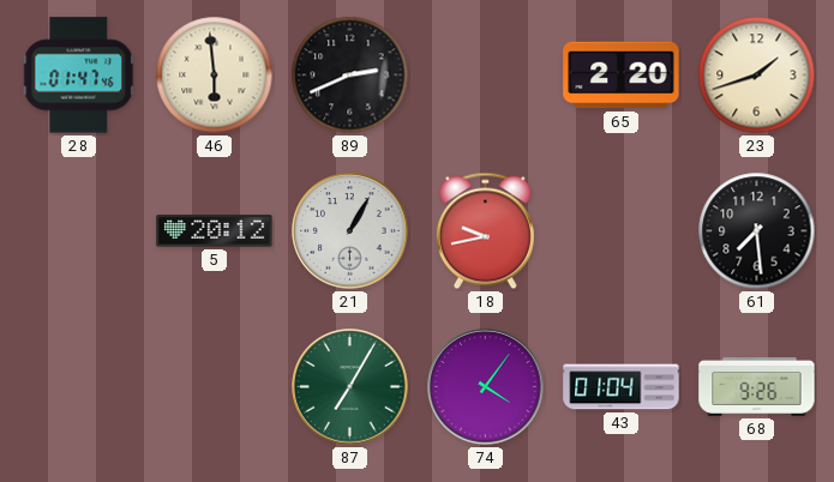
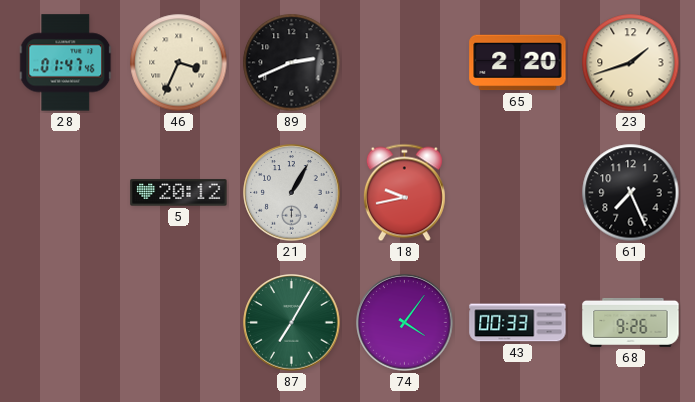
46: 5:59 -> 3:34
61: 7:29 -> 7:26
43: 01:04 -> 00:33
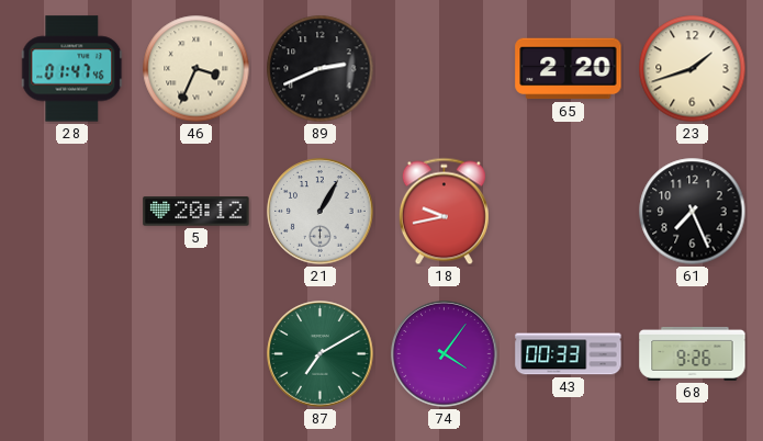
87: 7:05 -> 7:10
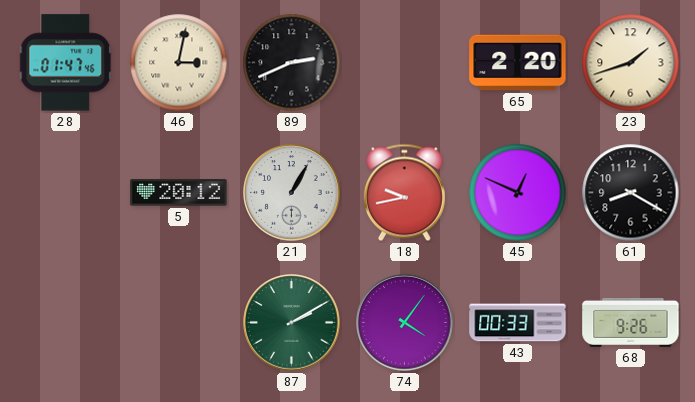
46: 3:34 -> 3:02
45: none -> 12:49
61: 7:26 -> 8:20
87: 7:10 -> 2:10
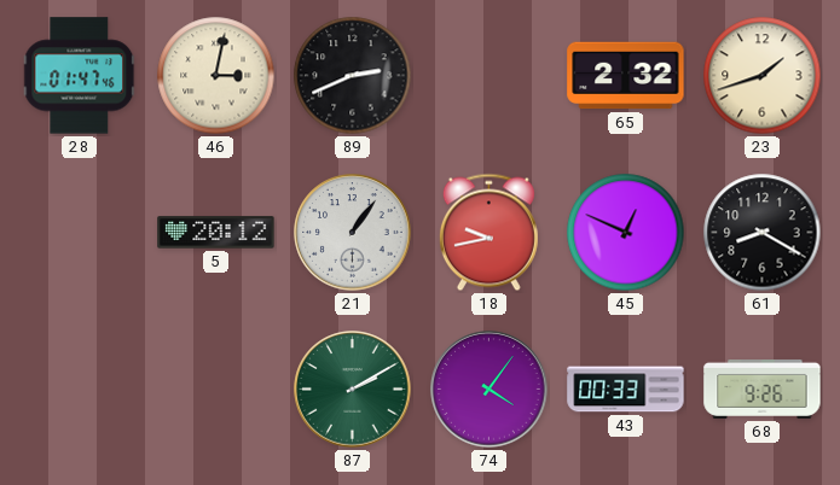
65: 2:20 -> 2:32
21: 1:05 -> 1:06
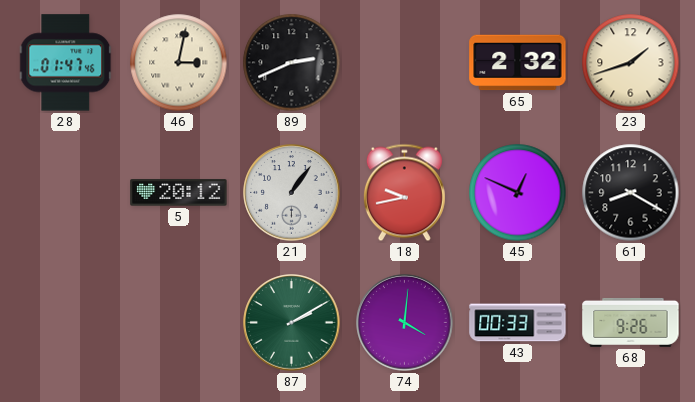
74: 4:06 -> 4:01
